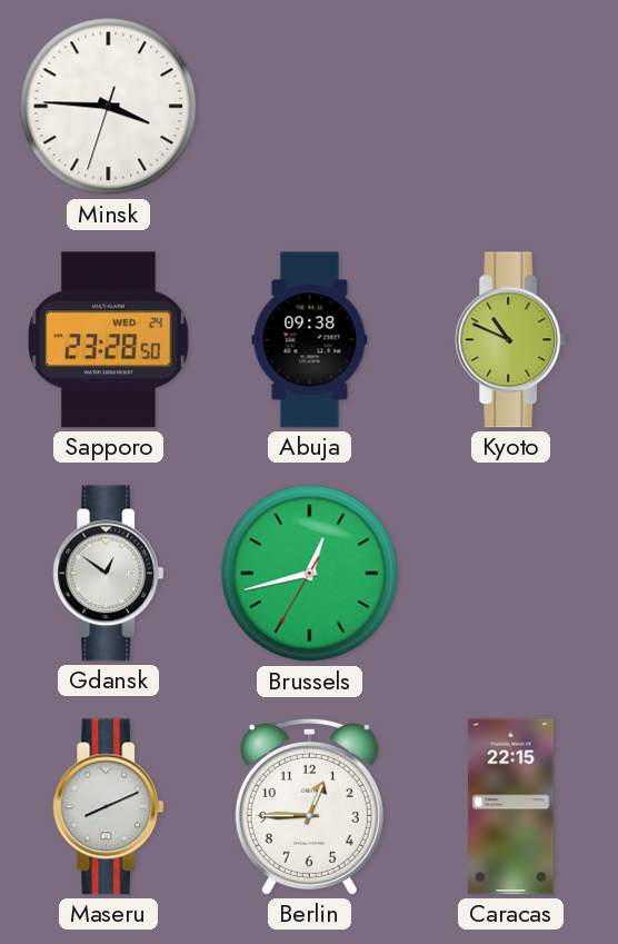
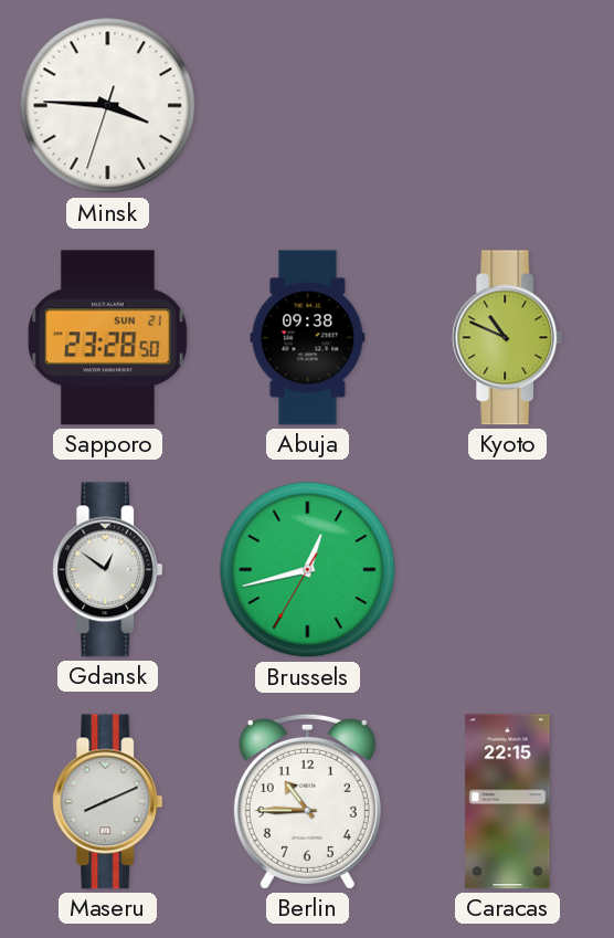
Sapporo date: WED 24 -> SUN 21
Berlin: 12:45 -> 10:45
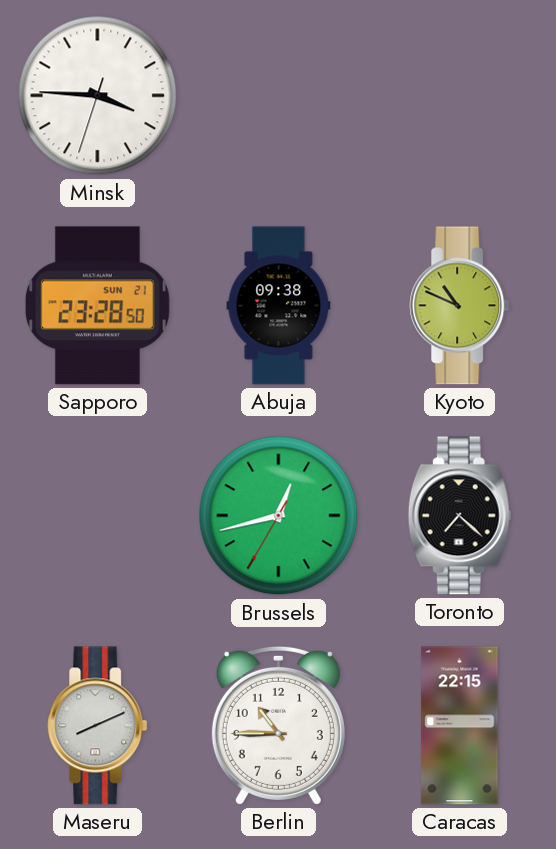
Gdansk: 12:51 -> none
Toronto: none -> 7:22
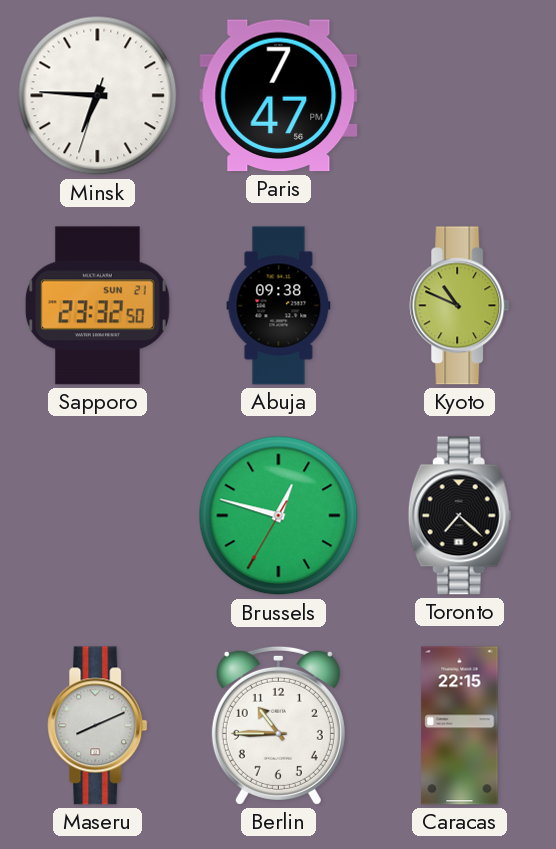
Minsk: 3:45 -> 6:45
Paris: none -> 7:47
Sapporo: 23:28 -> 23:32
Brussels: 12:42 -> 12:47
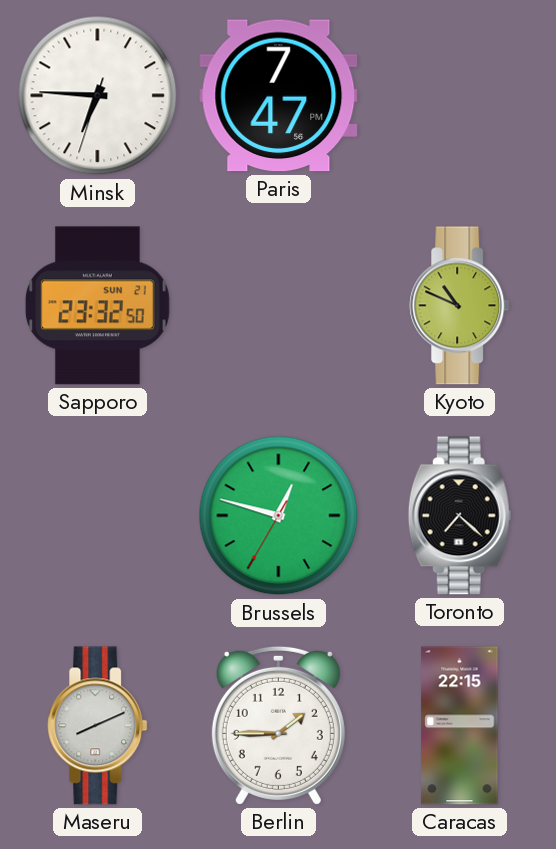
Abuja: 09:38 -> none
Berlin: 10:45 -> 1:45
